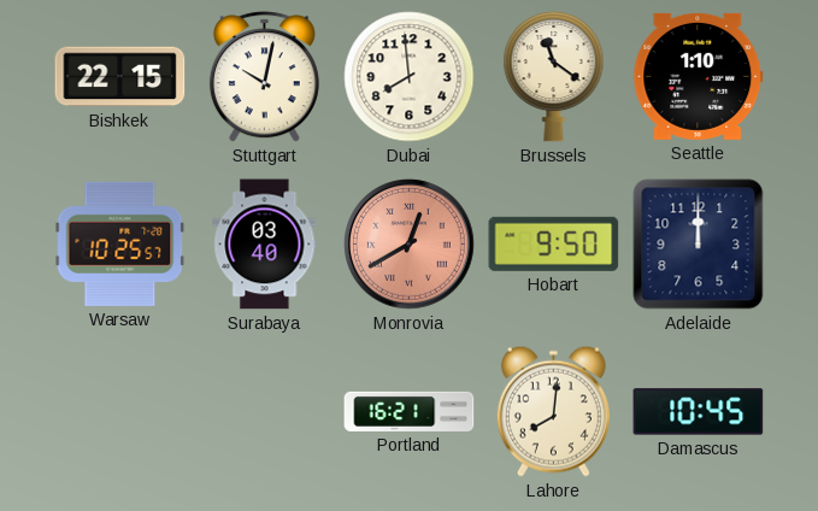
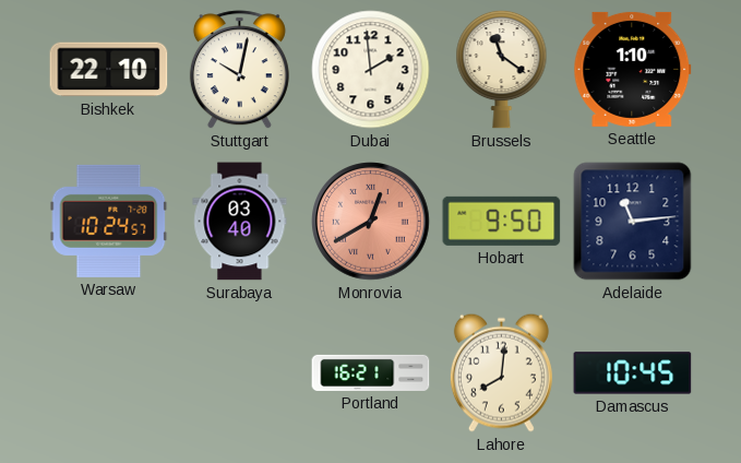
Bishkek: 22:15 -> 22:10
Dubai: 7:59 -> 1:59
Warsaw: 10:25 -> 10:24
Adelaide: 12:00 -> 11:14
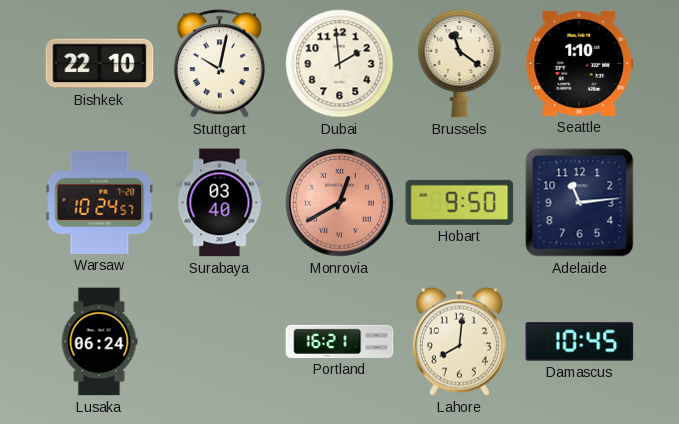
Lusaka: none -> 06:24
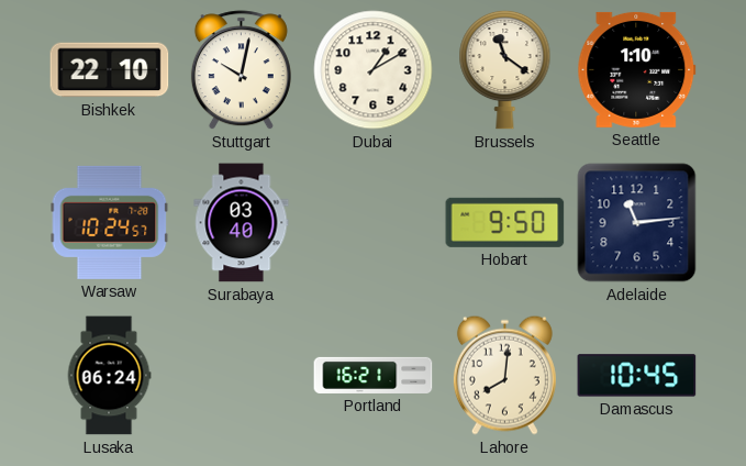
Dubai: 1:59 -> 1:10
Monrovia: 12:40 -> none
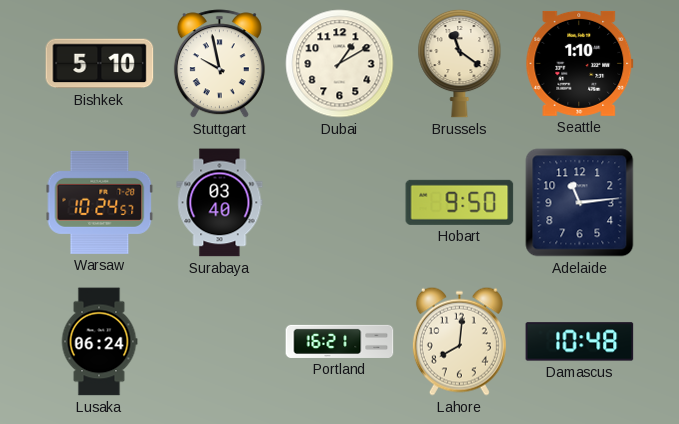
Bishkek: 22:10 -> 5:10
Stuttgart: 10:02 -> 9:58
Damascus: 10:45 -> 10:48
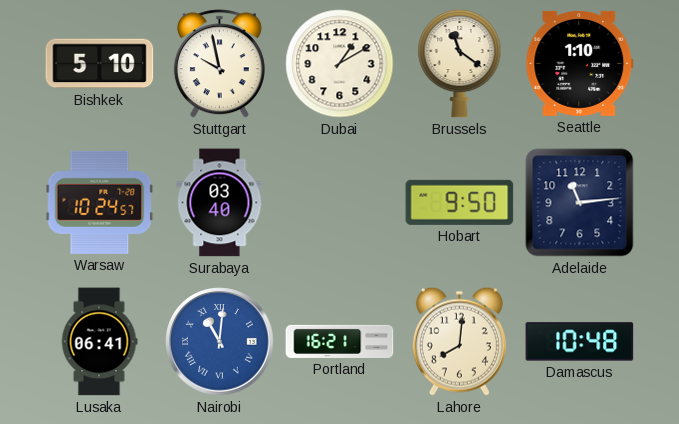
Lusaka: 06:24 -> 06:41
Nairobi: none -> 11:01
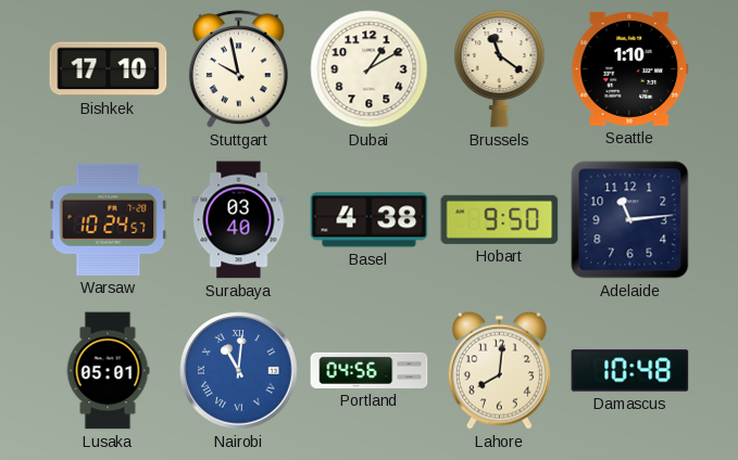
Bishkek: 5:10 -> 17:10
Basel: none -> 4:38
Lusaka: 06:41 -> 05:01
Portland: 16:21 -> 04:56
